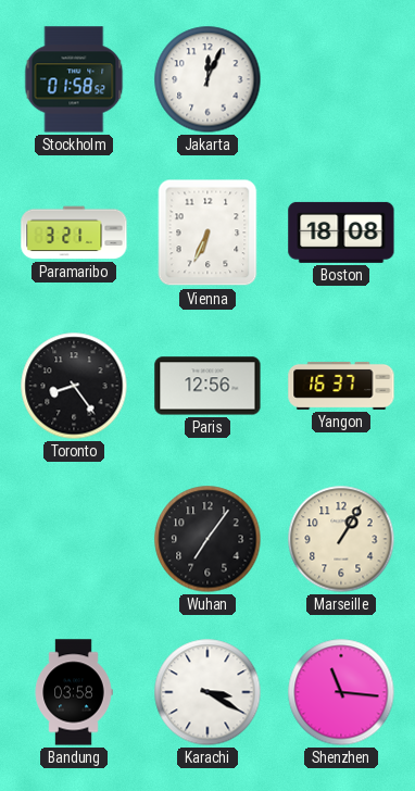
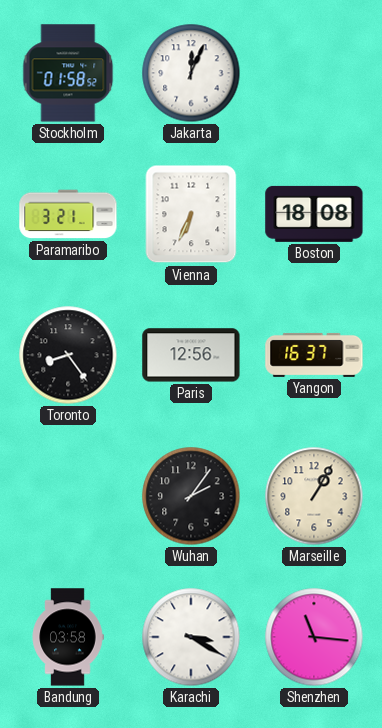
Wuhan: 7:06 -> 2:06
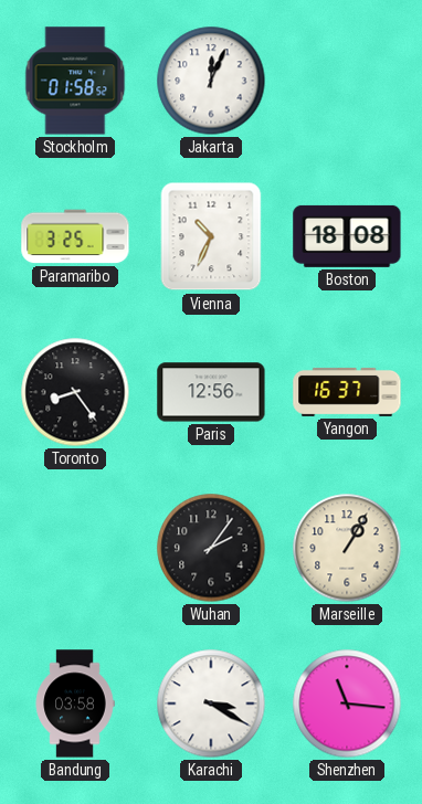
Paramaribo: 3:21 -> 3:25
Vienna: 6:34 -> 10:34
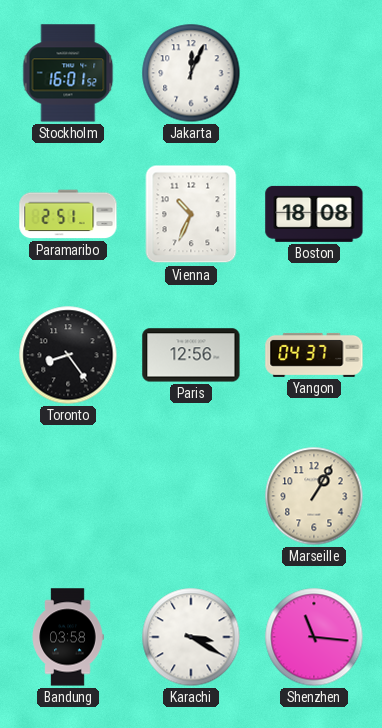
Stockholm: 01:58 -> 16:01
Paramaribo: 3:25 -> 2:51
Yangon: 16:37 -> 04:37
Wuhan: 2:06 -> none
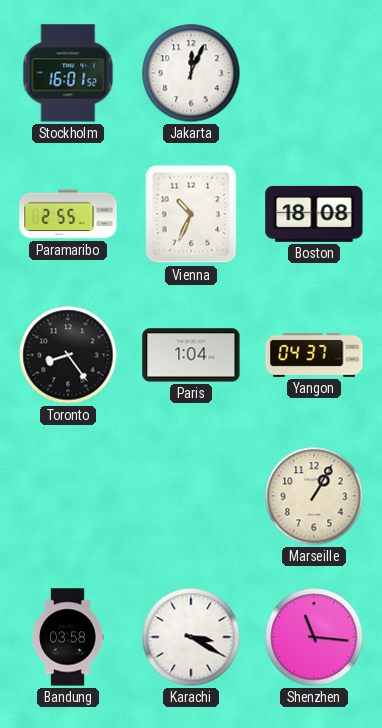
Paramaribo: 2:51 -> 2:55
Paris: 12:56 -> 1:04
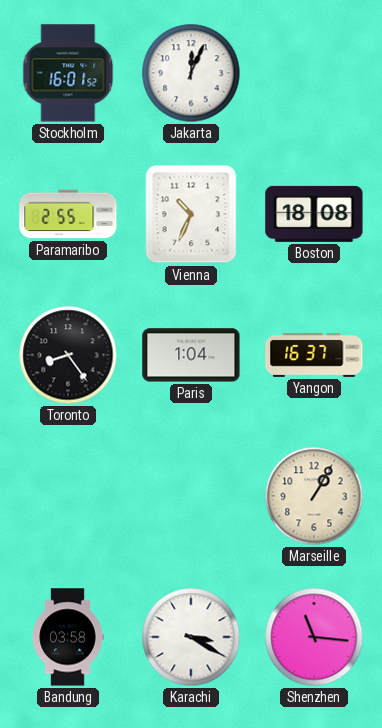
Yangon: 04:37 -> 16:37
